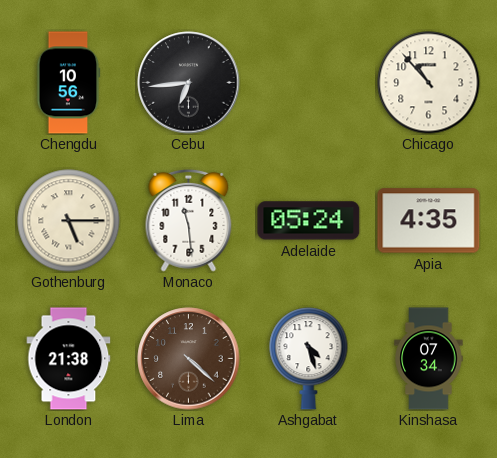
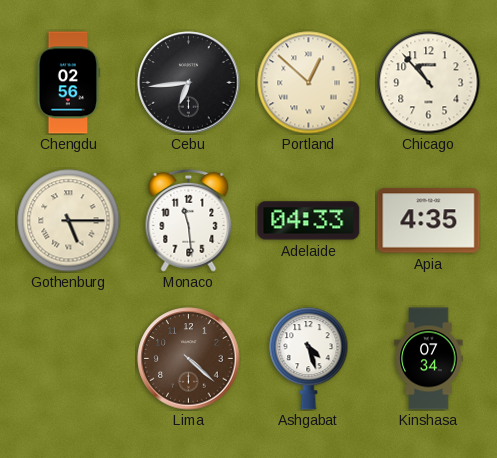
Chengdu: 10:56 -> 02:56
Portland: none -> 12:52
Adelaide: 05:24 -> 04:33
London: 21:38 -> none
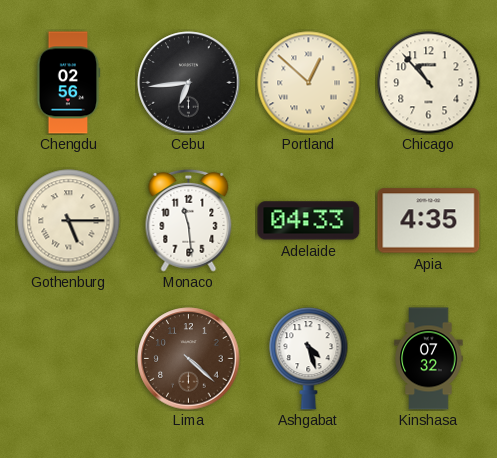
Kinshasa: 07:34 -> 07:32
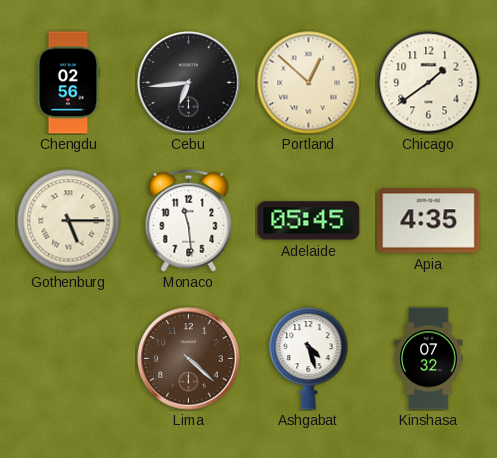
Chicago: 10:53 -> 1:39
Adelaide: 04:33 -> 05:45
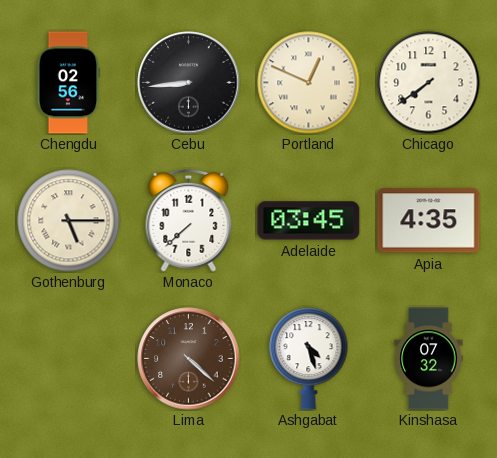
Cebu: 6:44 -> 8:44
Portland: 12:52 -> 12:49
Chicago: 1:39 -> 7:39
Monaco: 11:29 -> 7:38
Adelaide: 05:45 -> 03:45
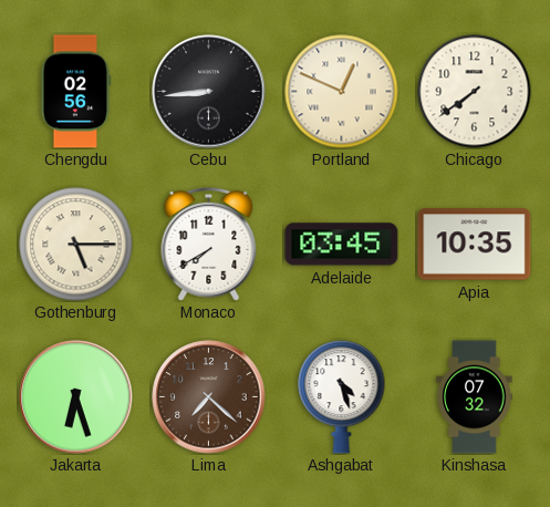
Monaco: 7:38 -> 7:40
Apia: 4:35 -> 10:35
Jakarta: none -> 6:27
Lima: 4:22 -> 7:22
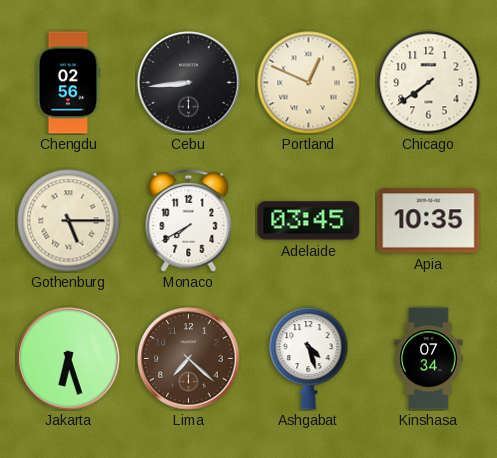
Kinshasa: 07:32 -> 07:34
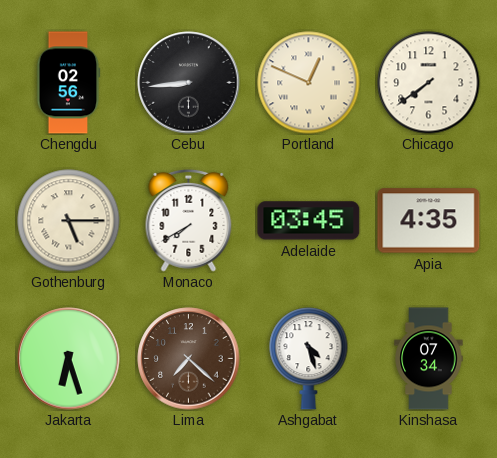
Apia: 10:35 -> 4:35
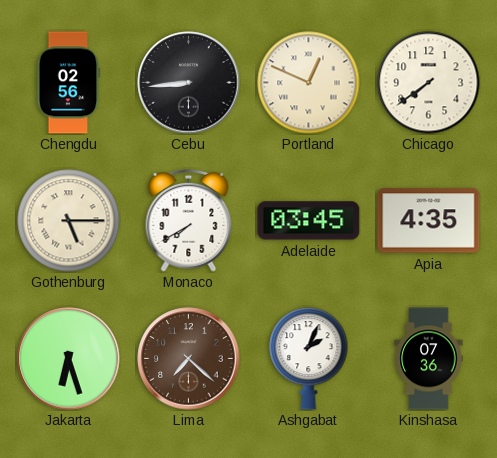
Ashgabat: 4:27 -> 2:04
Kinshasa: 07:34 -> 07:36
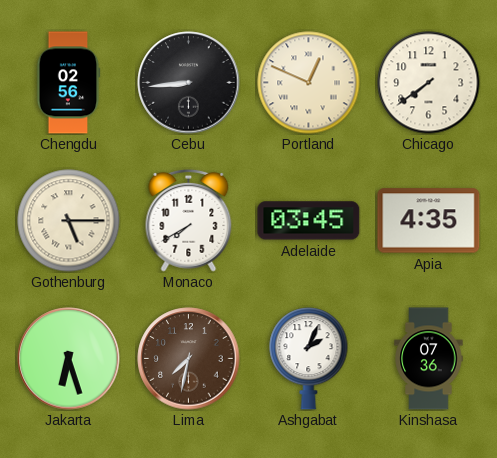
Lima: 7:22 -> 7:32
